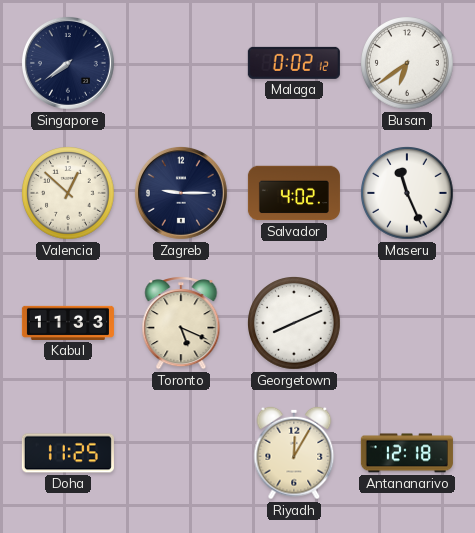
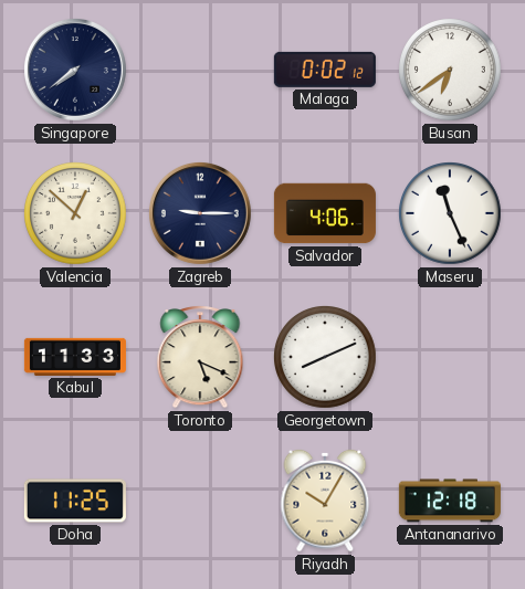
Salvador: 4:02 -> 4:06
Riyadh: 12:05 -> 10:05
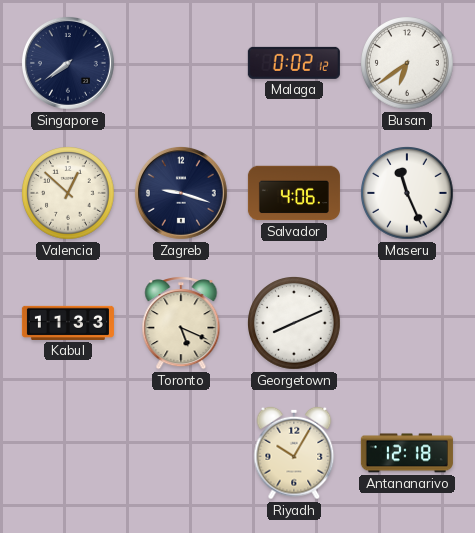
Zagreb: 9:15 -> 9:18
Doha: 11:25 -> none
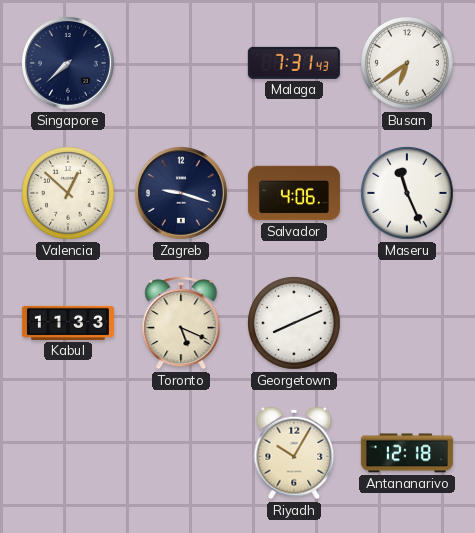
Singapore: 7:39 -> 7:38
Malaga: 0:02 -> 7:31
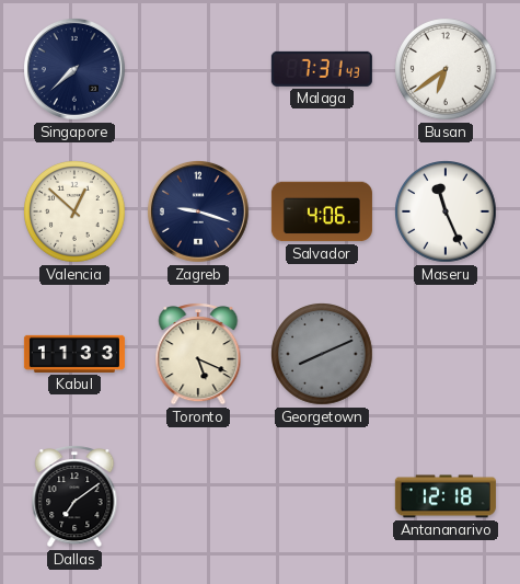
Georgetown dial: white -> grey
Dallas: none -> 7:09
Riyadh: 10:05 -> none
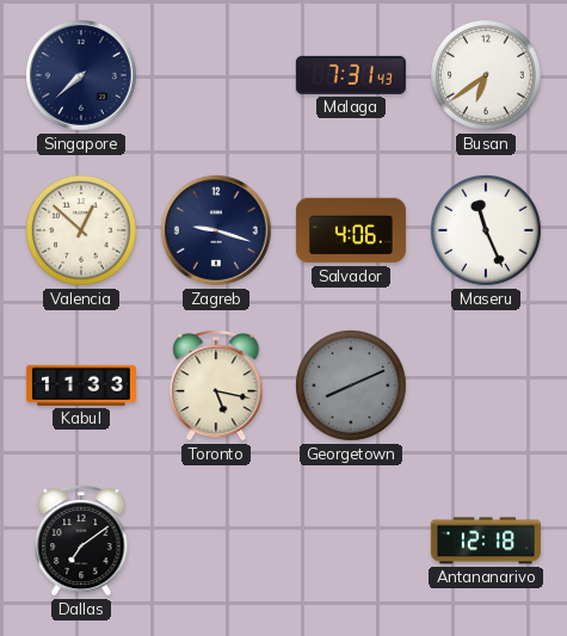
Toronto: 5:19 -> 5:17
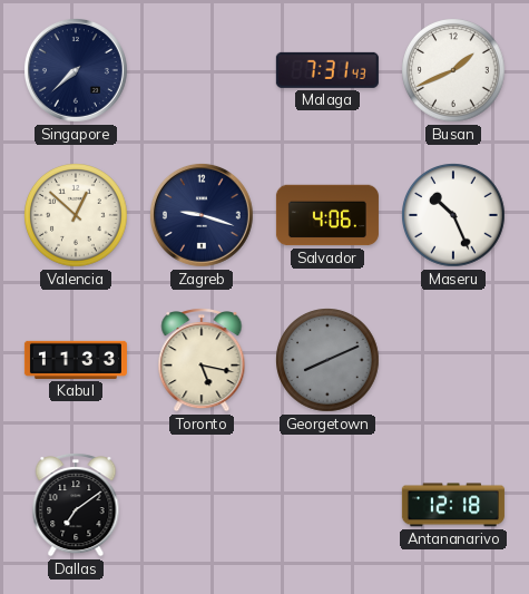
Busan: 6:39 -> 1:41
Maseru: 11:26 -> 10:26
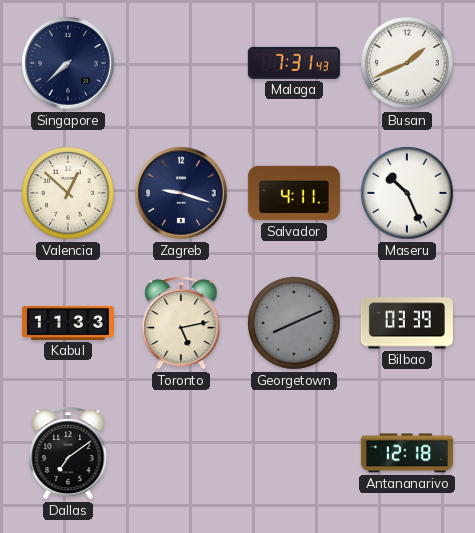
Salvador: 4:06 -> 4:11
Toronto: 5:17 -> 5:13
Bilbao: none -> 03:39
